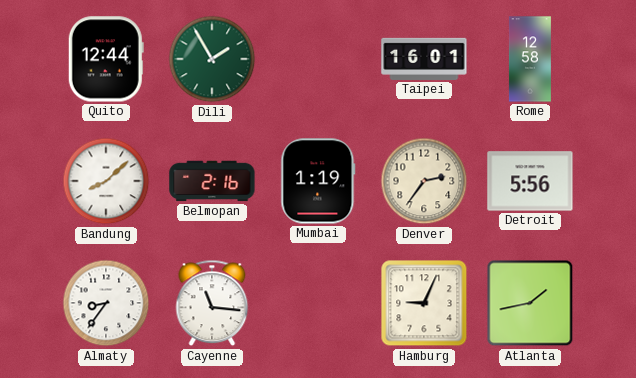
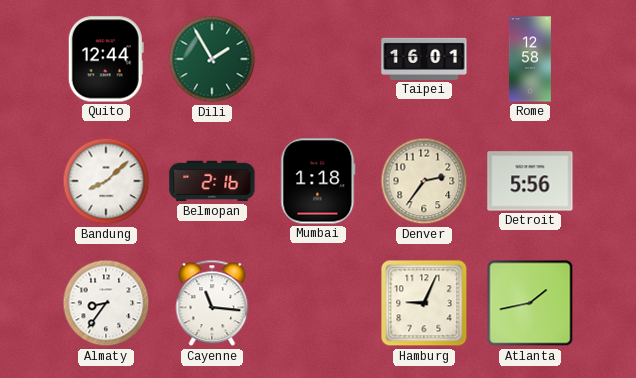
Mumbai: 1:19 -> 1:18
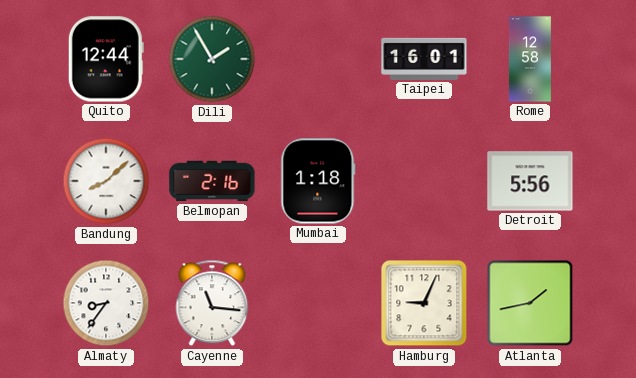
Denver: 2:36 -> none
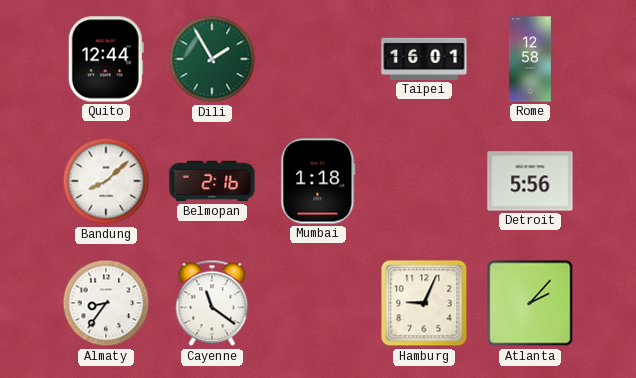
Cayenne: 11:16 -> 11:21
Atlanta: 1:43 -> 2:07
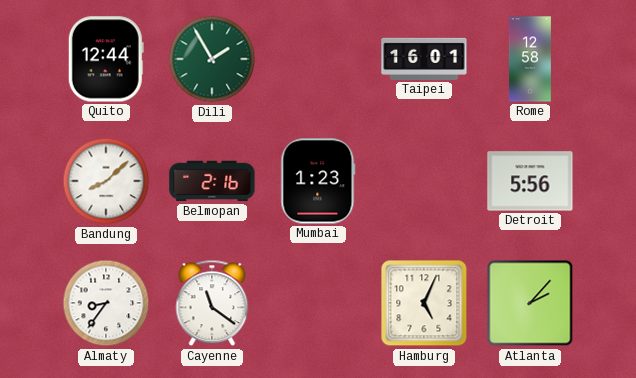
Mumbai: 1:18 -> 1:23
Hamburg: 9:04 -> 5:04
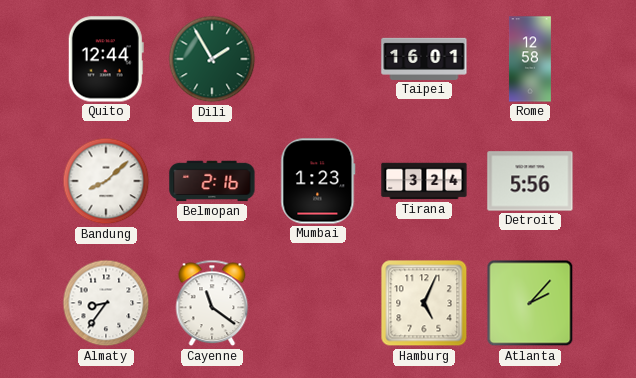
Tirana: none -> 3:24
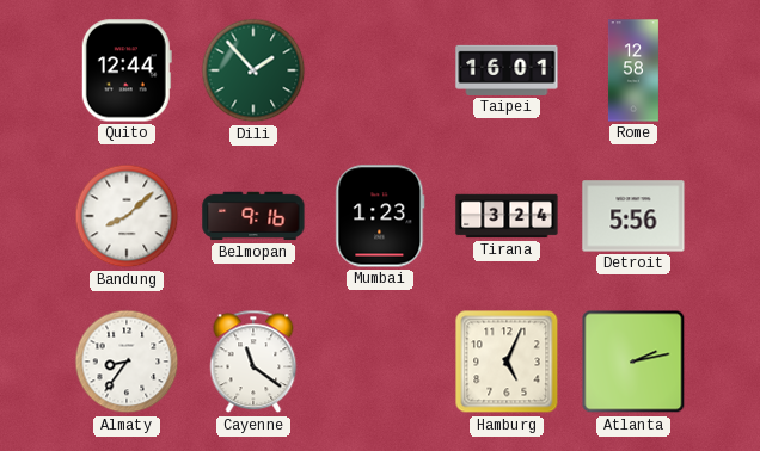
Dili: 1:55 -> 1:53
Belmopan: 2:16 -> 9:16
Atlanta: 2:07 -> 2:13
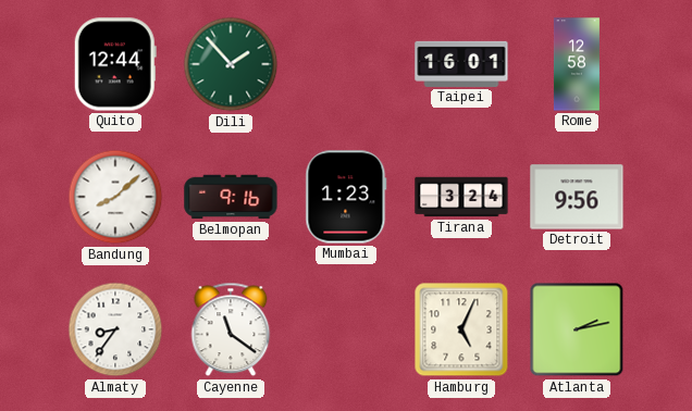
Detroit: 5:56 -> 9:56
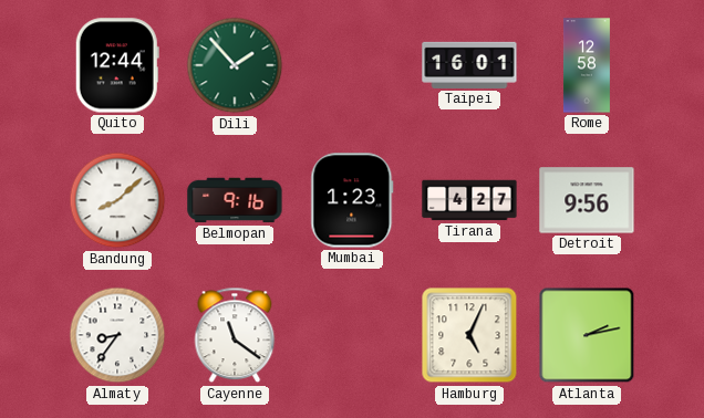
Tirana: 3:24 -> 4:27
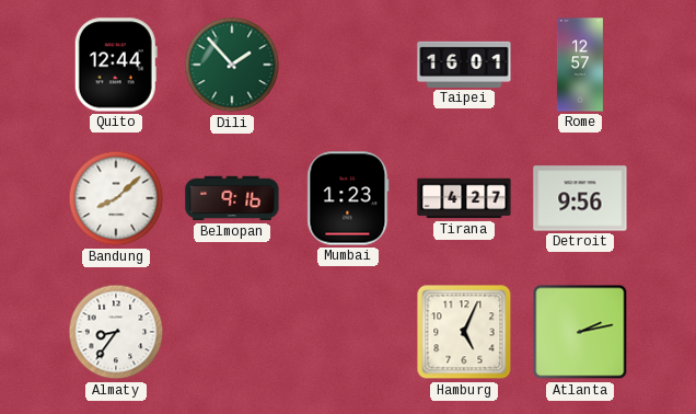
Rome: 12:58 -> 12:57
Cayenne: 11:21 -> none
